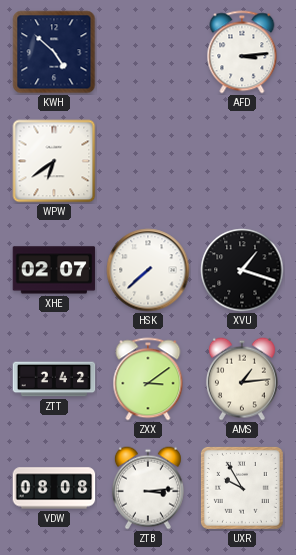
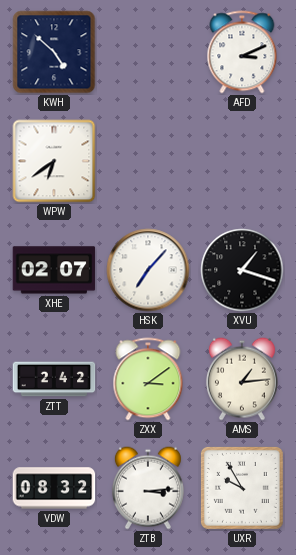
AFD: 3:14 -> 3:11
HSK: 7:38 -> 7:07
VDW: 08:08 -> 08:32
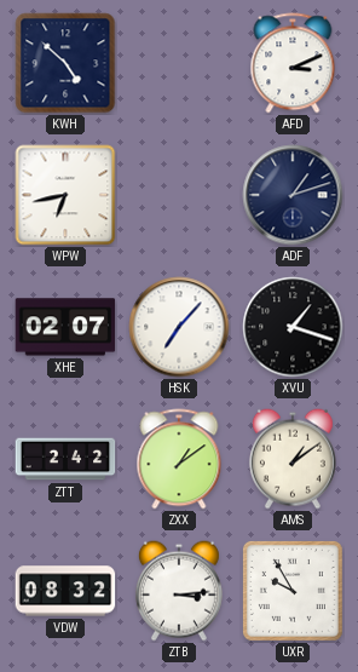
WPW: 6:39 -> 6:43
ADF: none -> 1:12
ZXX: 3:09 -> 1:09
AMS: 1:14 -> 1:09
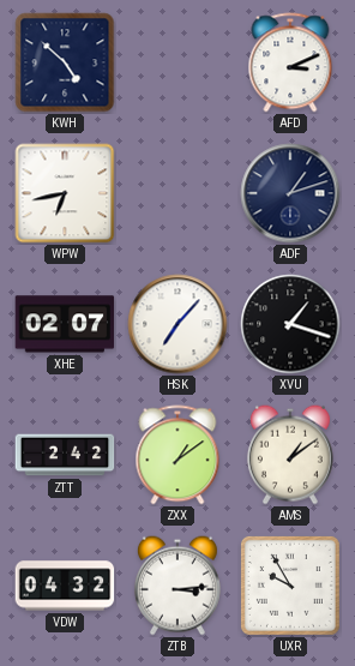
VDW: 08:32 -> 04:32
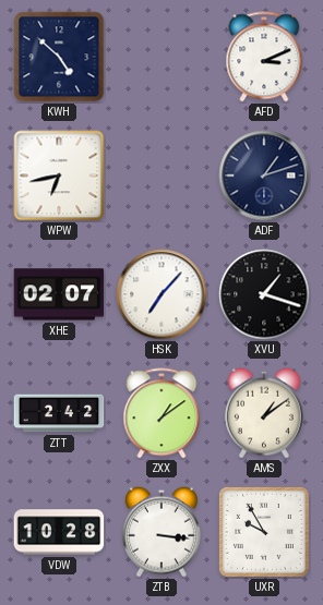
VDW: 04:32 -> 10:28
ZTB: 3:14 -> 3:16
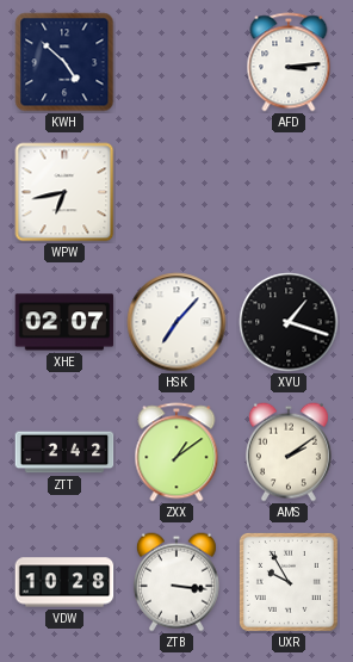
AFD: 3:11 -> 3:14
ADF: 1:12 -> none
AMS: 1:09 -> 2:09
